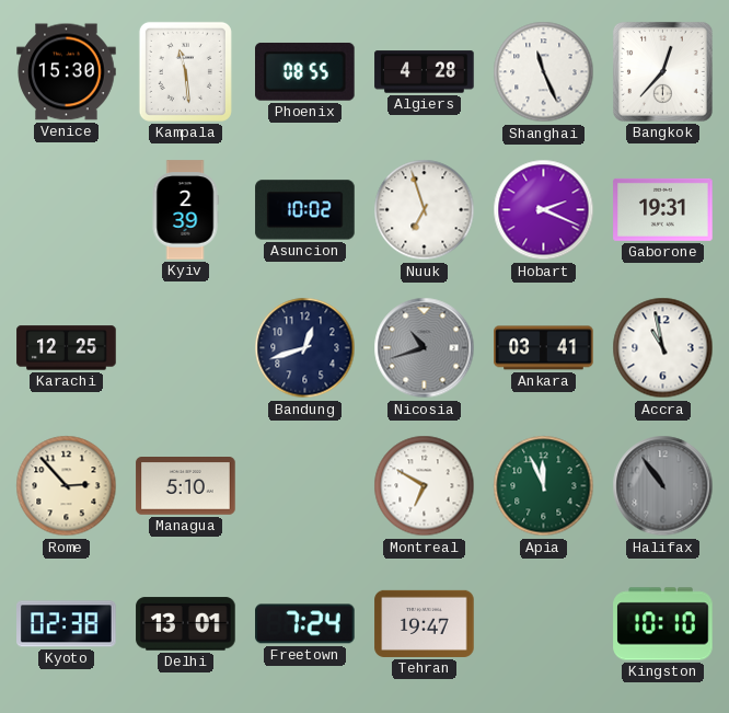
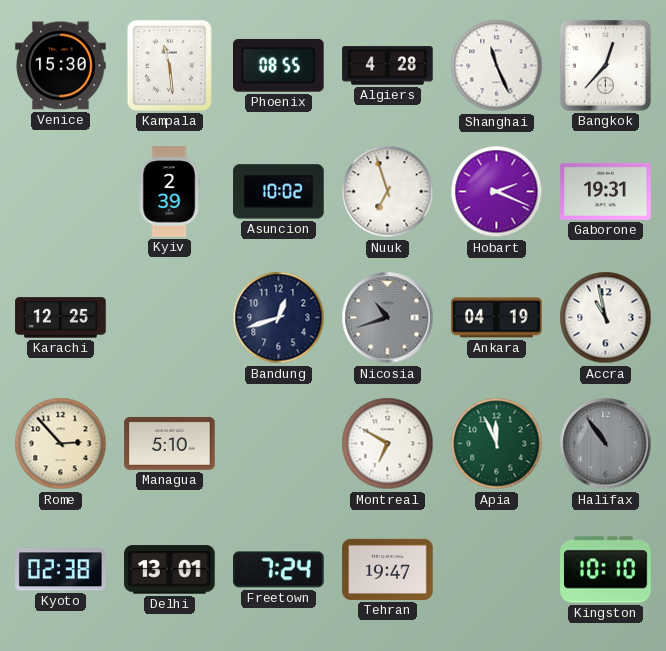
Ankara: 03:41 -> 04:19
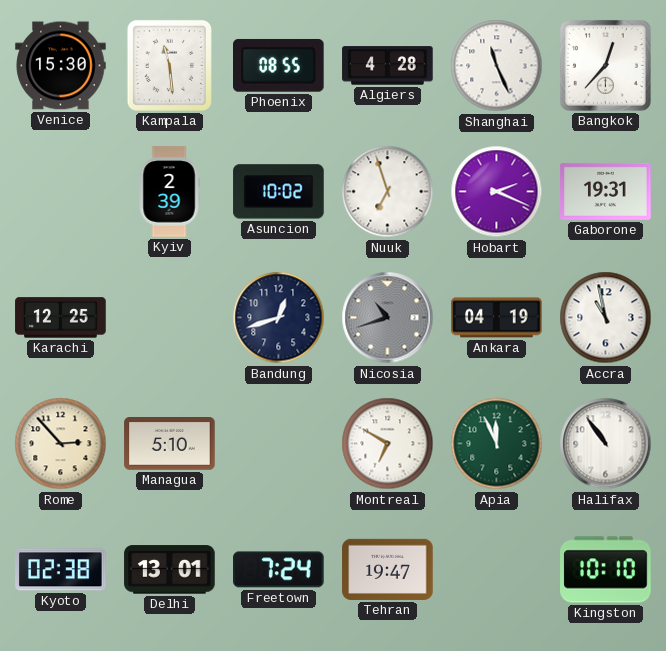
Halifax dial: grey -> white
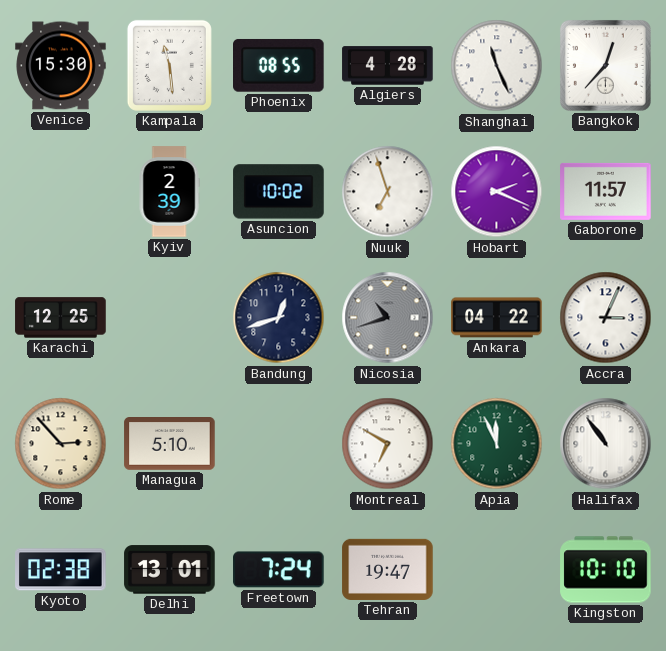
Gaborone: 19:31 -> 11:57
Ankara: 04:19 -> 04:22
Accra: 10:58 -> 3:04
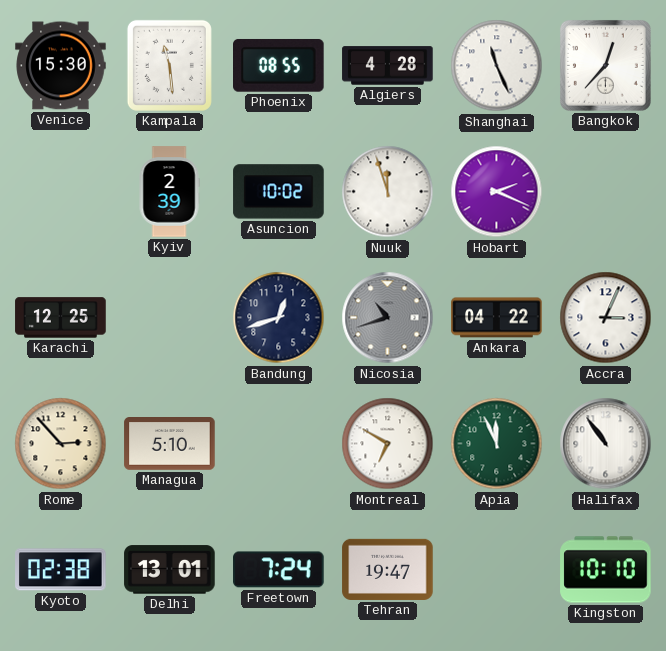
Nuuk: 6:57 -> 11:57
Gaborone: 11:57 -> none
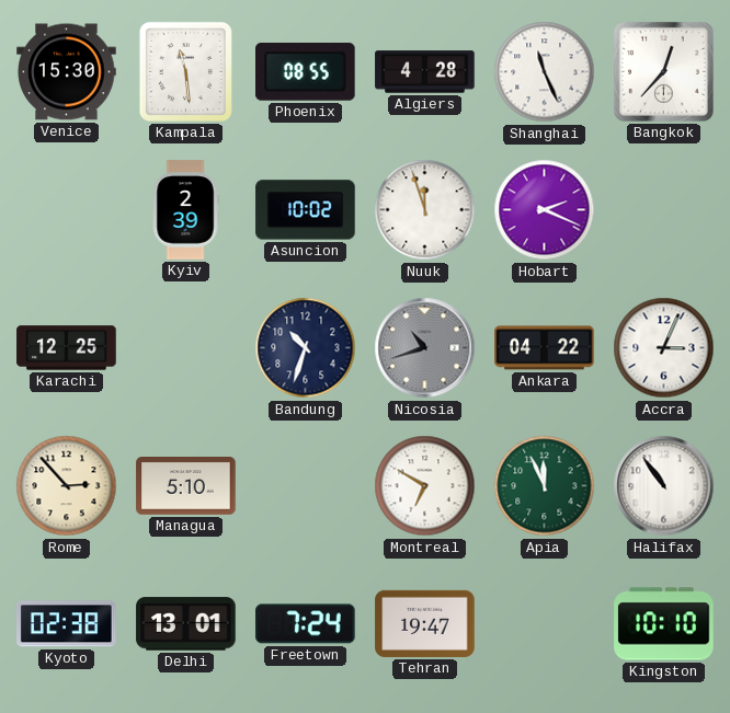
Bandung: 12:42 -> 10:33
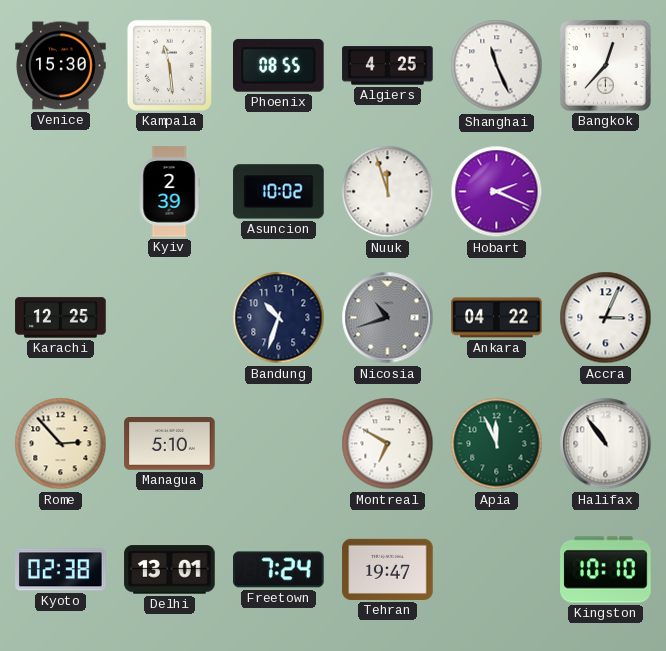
Algiers: 4:28 -> 4:25
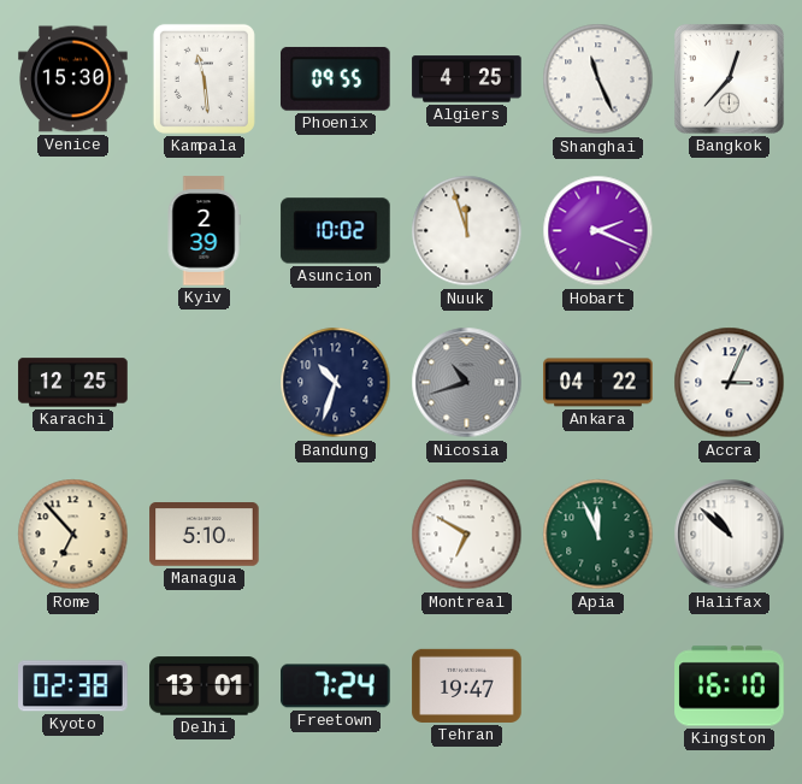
Phoenix: 08:55 -> 09:55
Rome: 2:53 -> 6:53
Halifax: 10:54 -> 10:52
Kingston: 10:10 -> 16:10
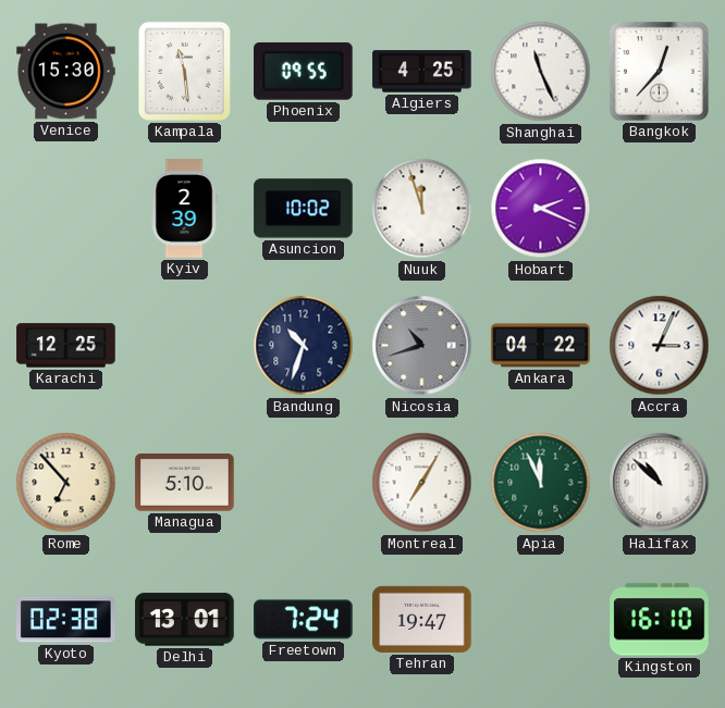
Montreal: 6:50 -> 7:05
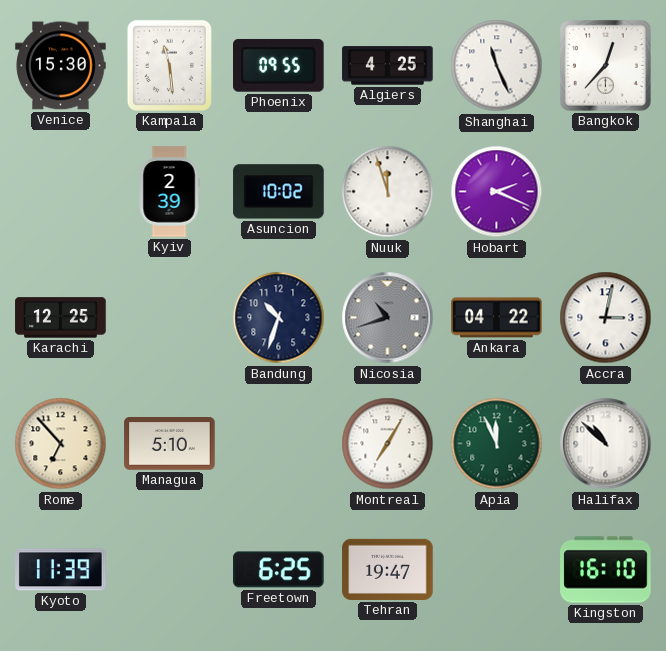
Accra: 3:04 -> 3:02
Kyoto: 02:38 -> 11:39
Delhi: 13:01 -> none
Freetown: 7:24 -> 6:25
